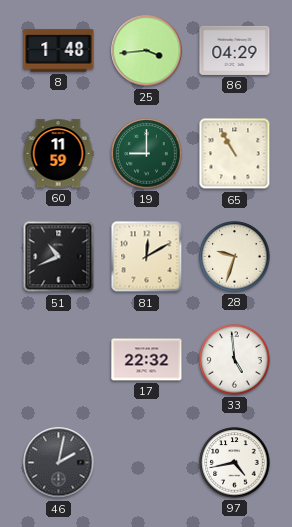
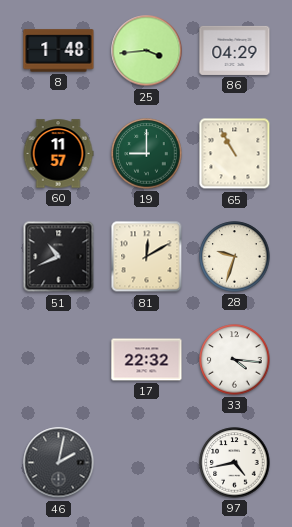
60: 11:59 -> 11:57
33: 4:59 -> 4:16
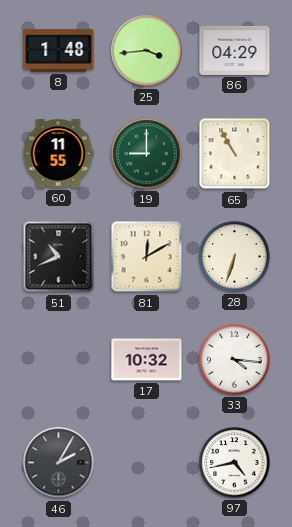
60: 11:57 -> 11:55
28: 9:33 -> 6:33
17: 22:32 -> 10:32
46: 2:02 -> 2:05
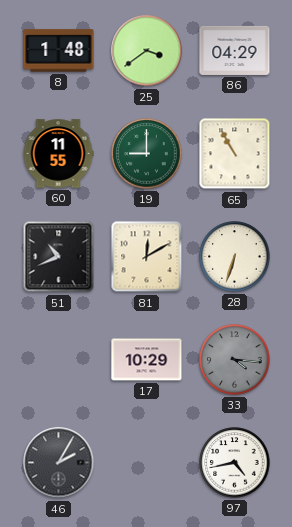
25: 3:44 -> 3:39
17: 10:32 -> 10:29
33 dial: white -> grey
